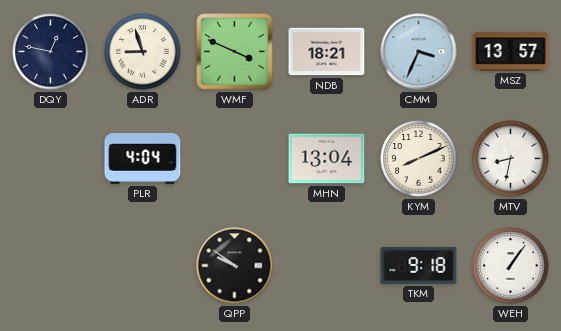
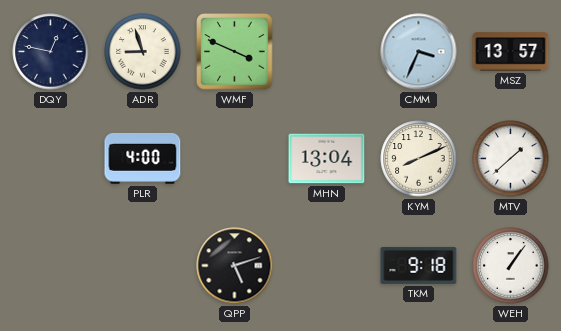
NDB: 18:21 -> none
PLR: 4:04 -> 4:00
MTV: 8:32 -> 1:38
QPP: 9:51 -> 5:12
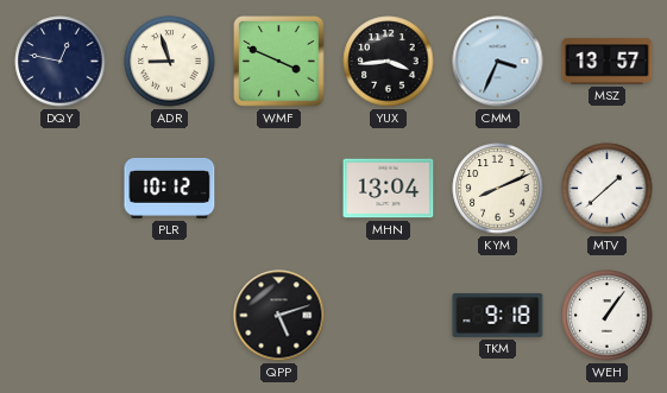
YUX: none -> 3:44
PLR: 4:00 -> 10:12
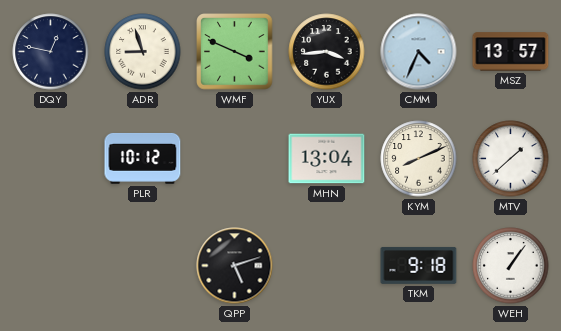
CMM: 3:34 -> 4:34
